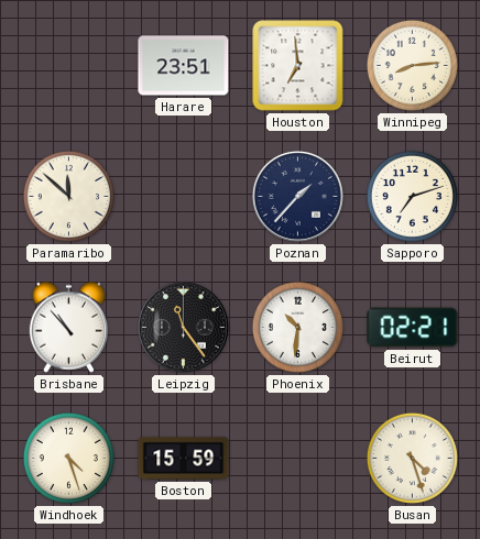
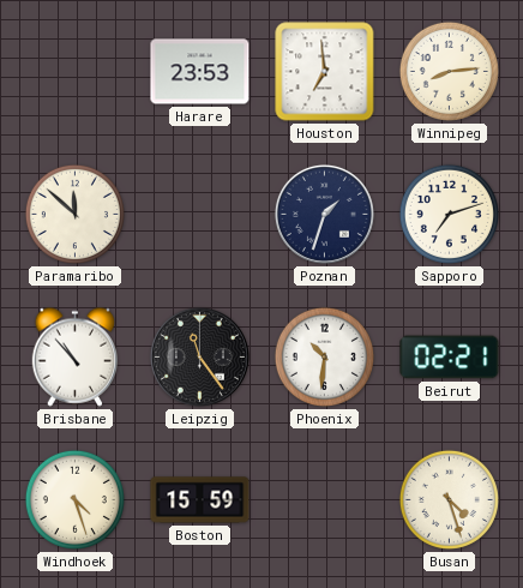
Harare: 23:51 -> 23:53
Poznan: 1:37 -> 1:33
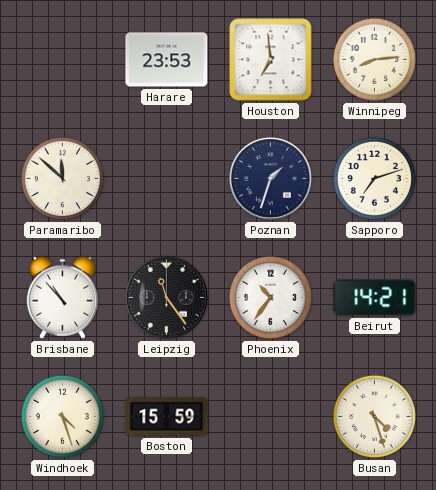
Phoenix: 10:31 -> 10:36
Beirut: 02:21 -> 14:21
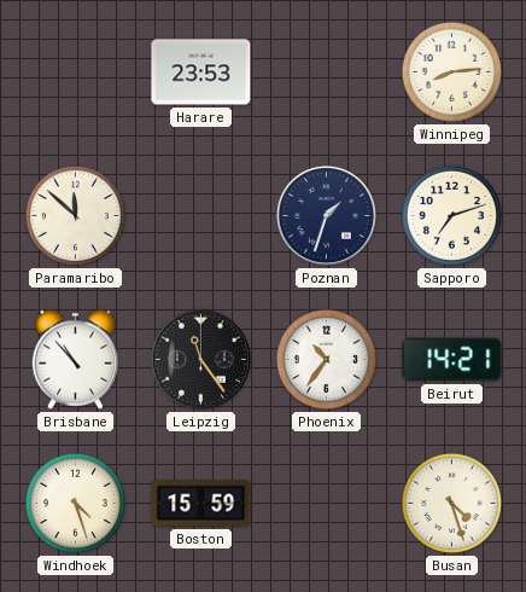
Houston: 6:59 -> none
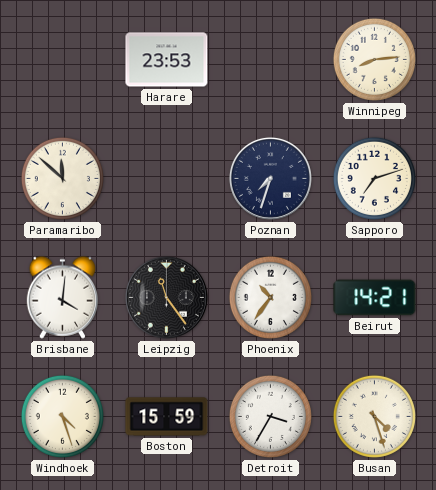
Poznan: 1:33 -> 7:33
Brisbane: 10:53 -> 4:01
Detroit: none -> 3:35
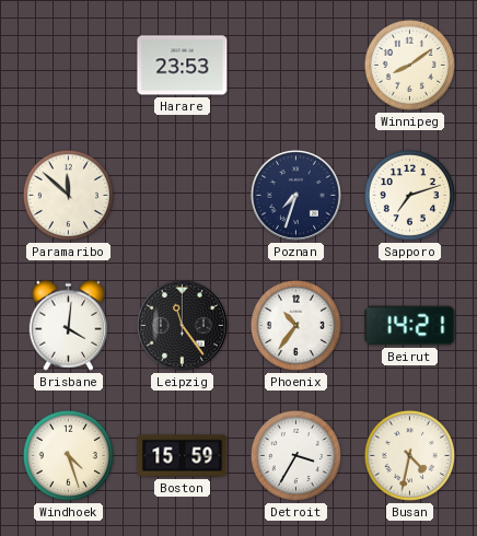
Winnipeg: 8:14 -> 8:09
Busan: 4:27 -> 4:32
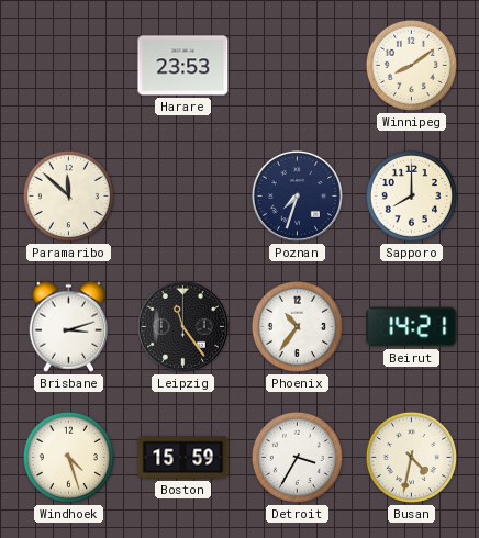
Sapporo: 7:12 -> 8:00
Brisbane: 4:01 -> 3:12
